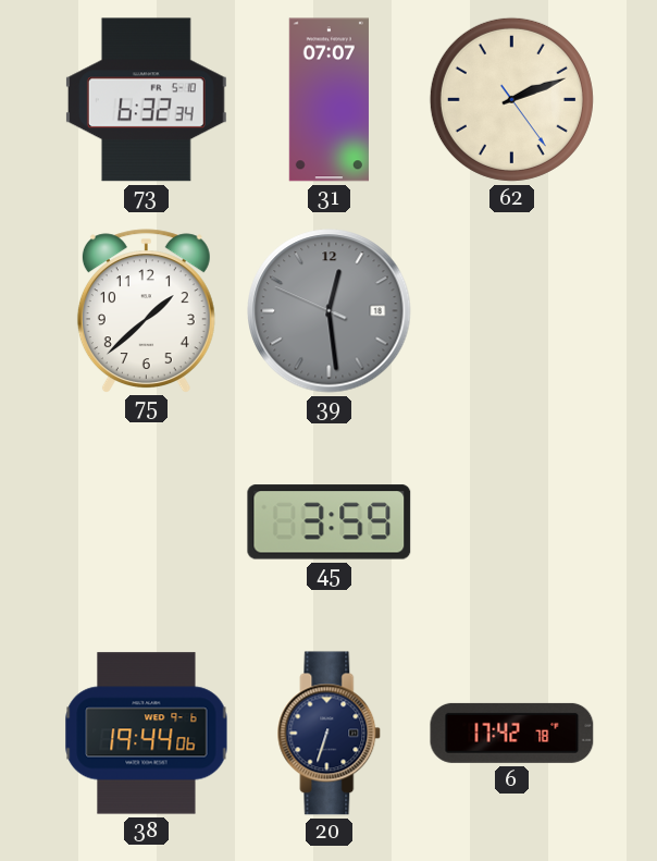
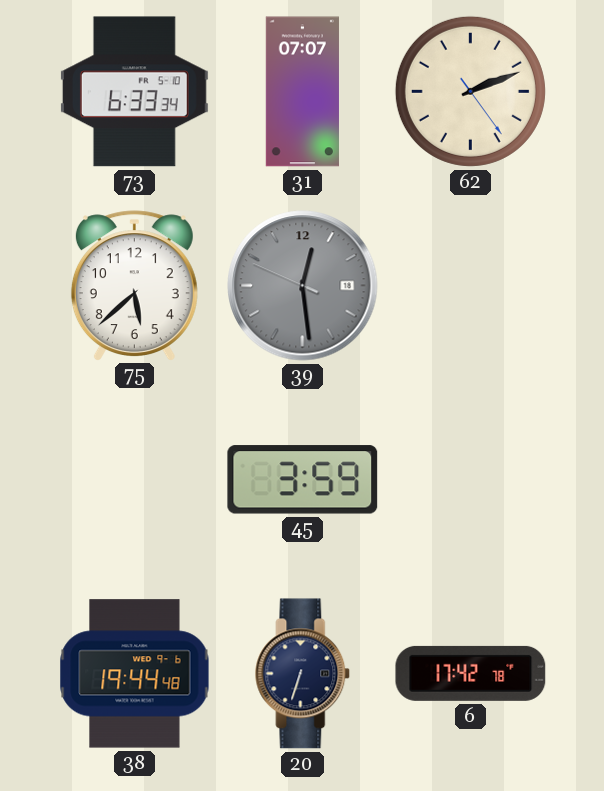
73: 6:32 -> 6:33
75: 1:38 -> 5:38
38: 19:44:06 -> 19:44:48
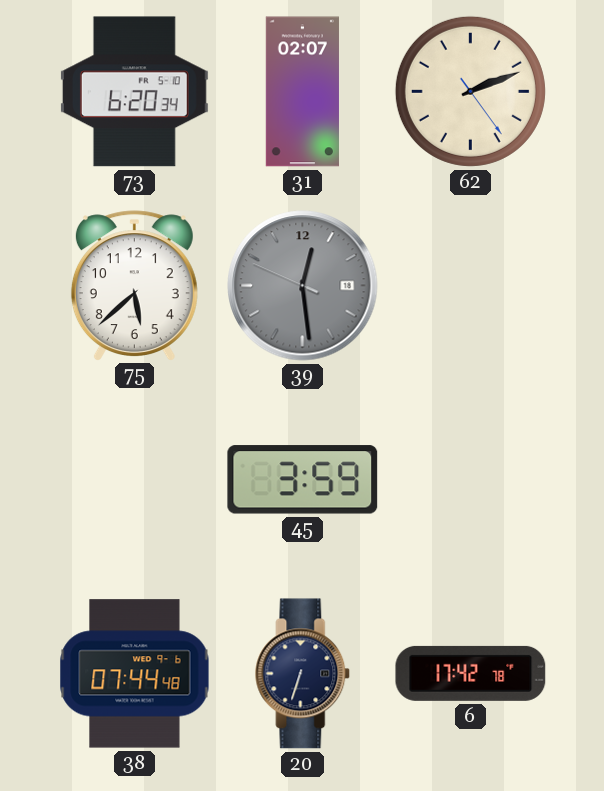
73: 6:33 -> 6:20
31: 07:07 -> 02:07
38: 19:44 -> 07:44
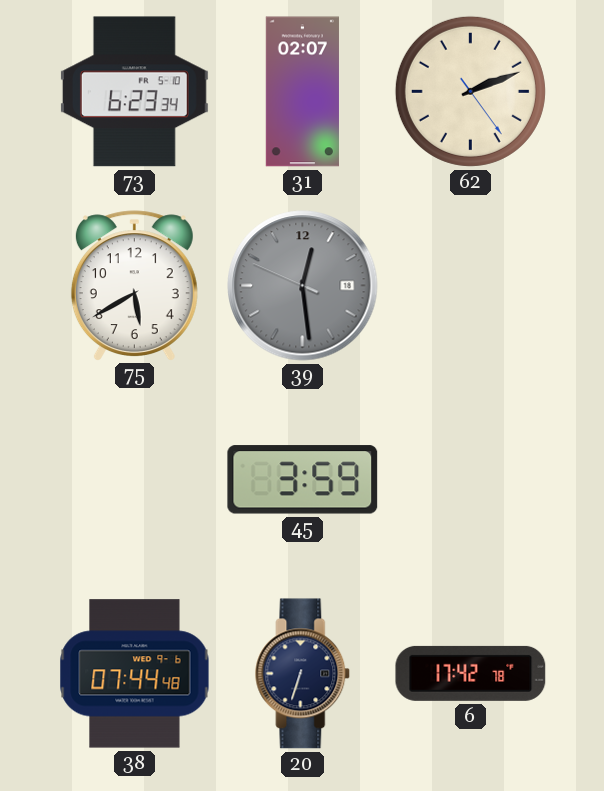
73: 6:20 -> 6:23
75: 5:38 -> 5:40
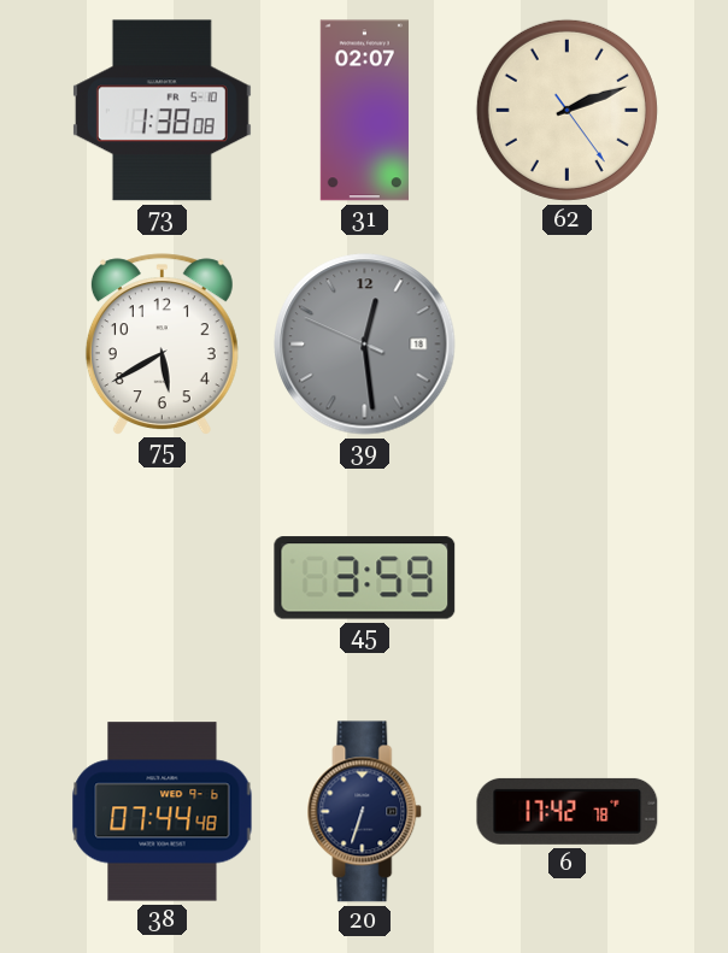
73: 6:23 -> 1:38
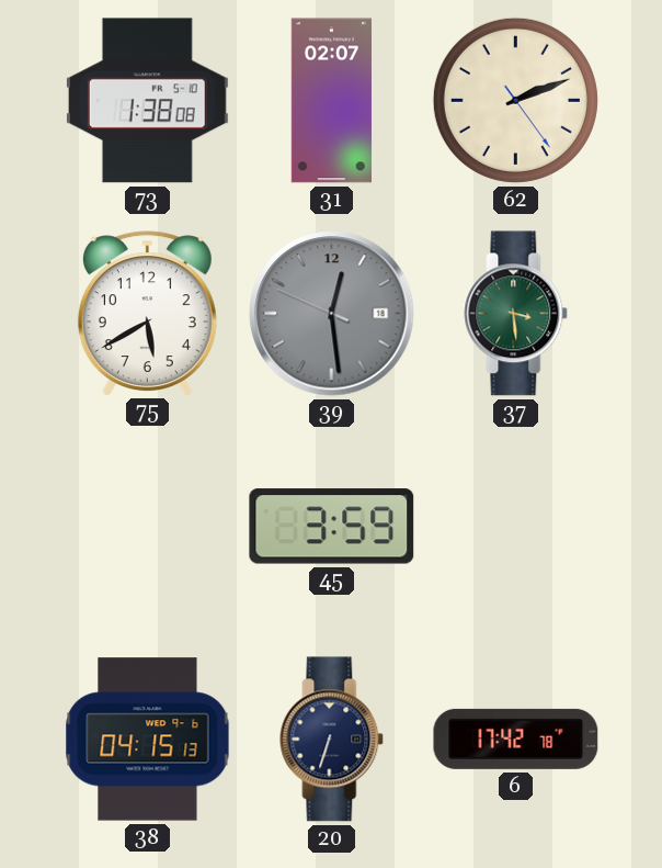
37: none -> 3:29
38: 07:44 -> 04:15
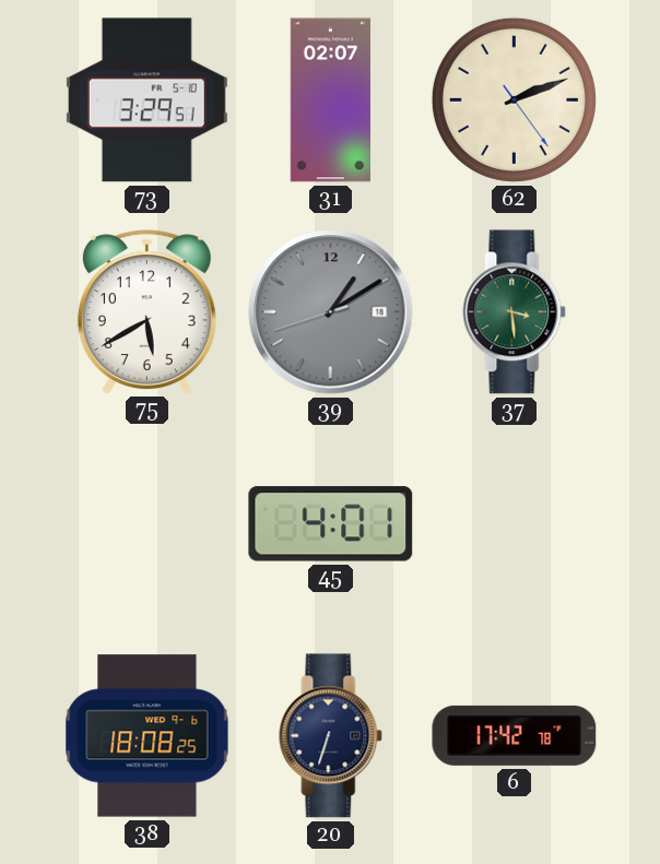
73: 1:38 -> 3:29
39: 12:28 -> 1:09
45: 3:59 -> 4:01
38: 04:15 -> 18:08
